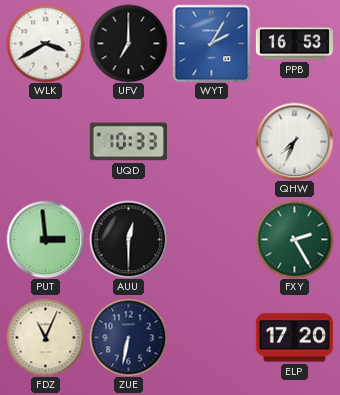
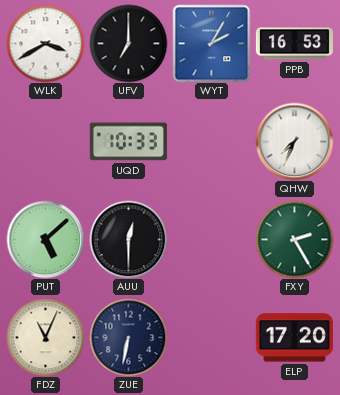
PUT: 2:59 -> 5:08
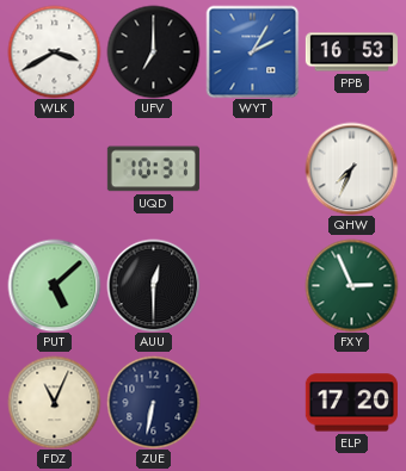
UQD: 10:33 -> 10:31
FXY: 2:25 -> 2:56
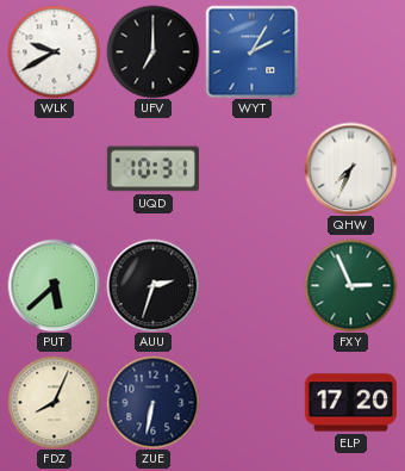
WLK: 3:40 -> 9:40
PPB: 16:53 -> none
PUT: 5:08 -> 5:38
AUU: 12:30 -> 2:33
FDZ: 11:04 -> 8:04
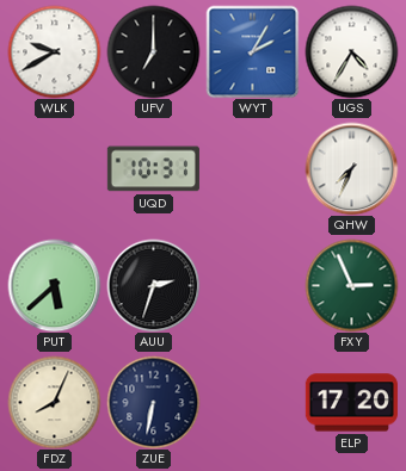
UGS: none -> 4:35
